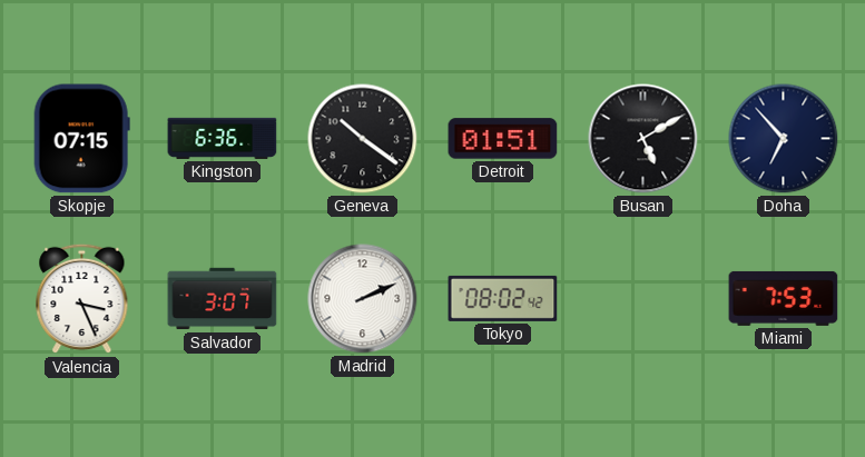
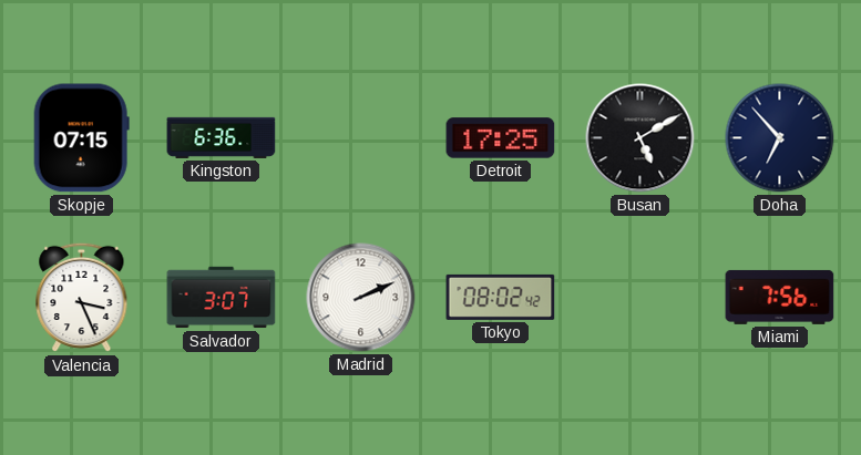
Geneva: 10:21 -> none
Detroit: 01:51 -> 17:25
Miami: 7:53 -> 7:56
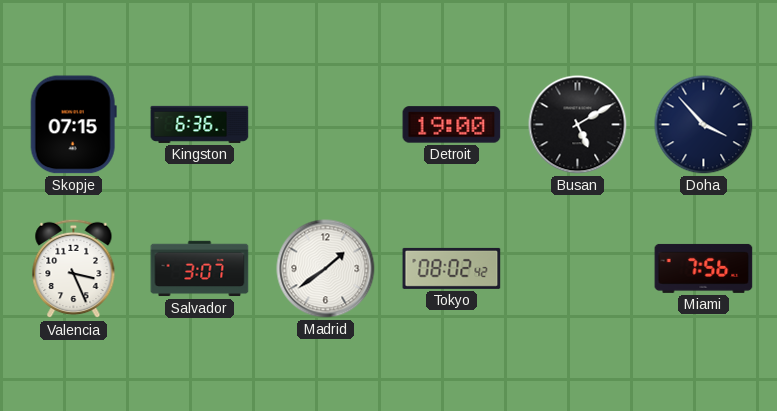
Detroit: 17:25 -> 19:00
Doha: 6:53 -> 3:53
Madrid: 2:11 -> 1:39
